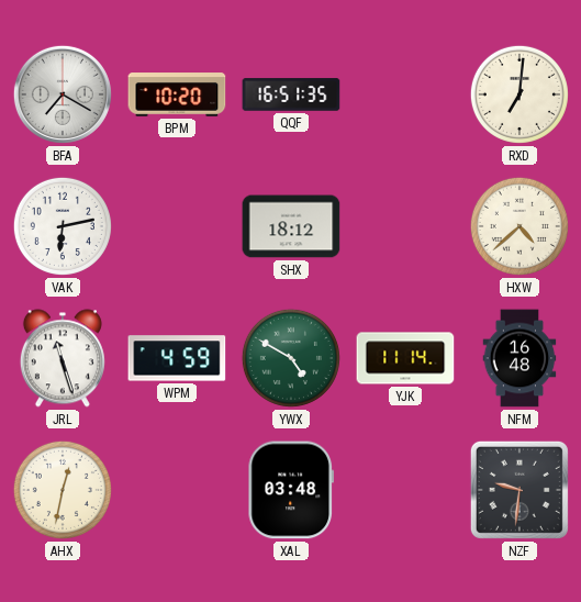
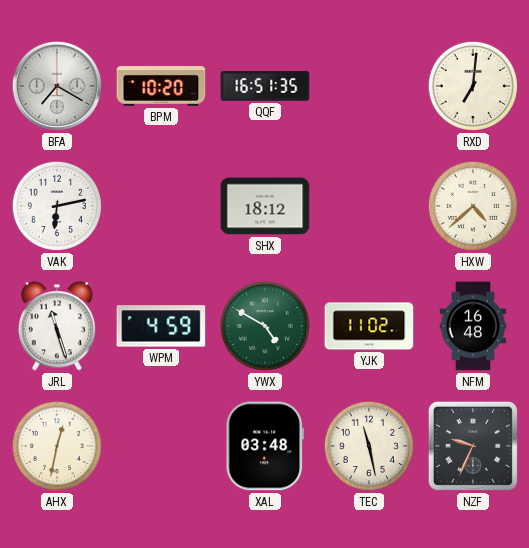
YJK: 11:14 -> 11:02
TEC: none -> 11:28
NZF: 9:31 -> 9:34
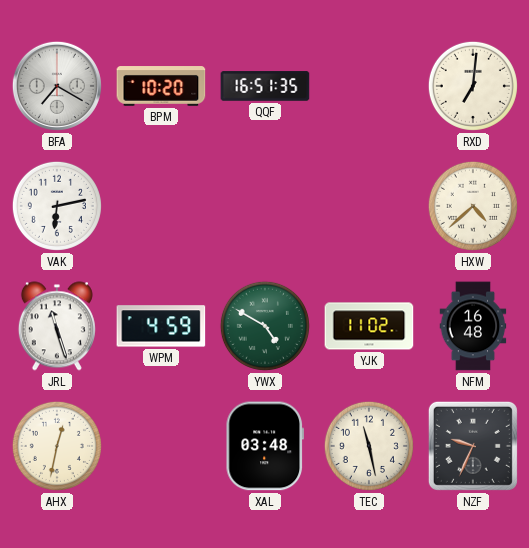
SHX: 18:12 -> none
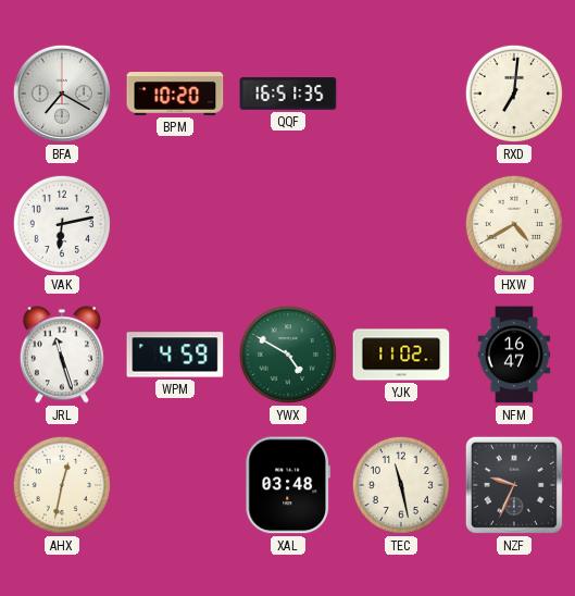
HXW: 4:38 -> 4:40
NFM: 16:48 -> 16:47
